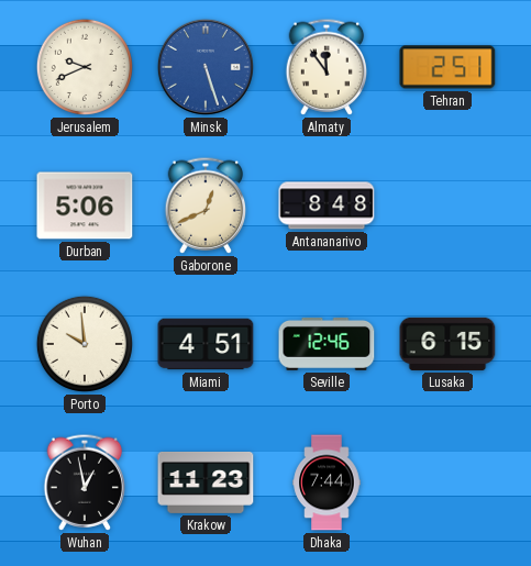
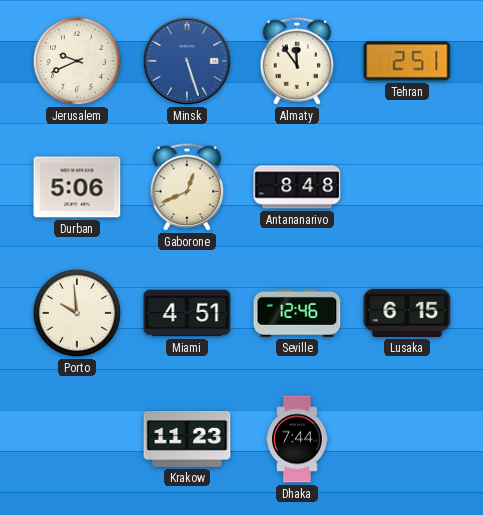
Wuhan: 12:58 -> none
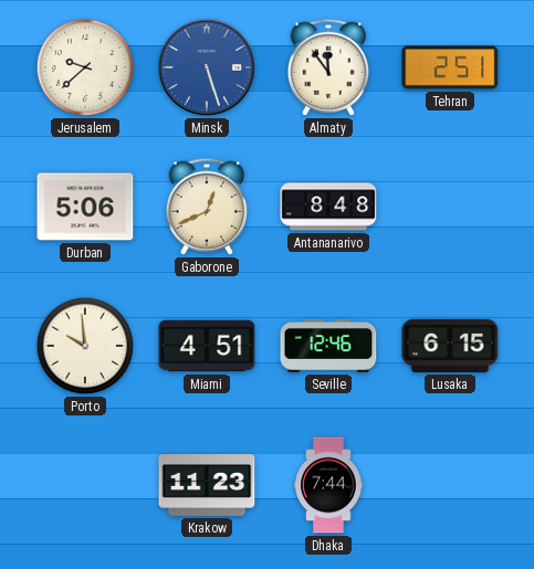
Jerusalem: 9:41 -> 9:38
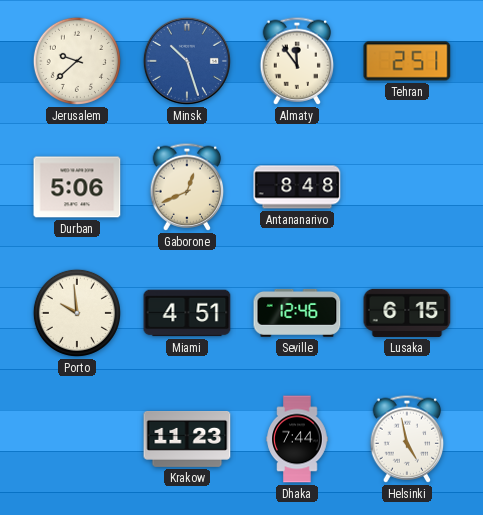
Minsk: 5:27 -> 10:27
Helsinki: none -> 4:58
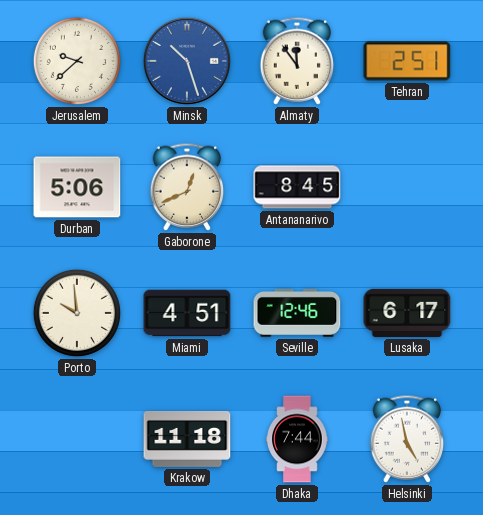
Antananarivo: 8:48 -> 8:45
Lusaka: 6:15 -> 6:17
Krakow: 11:23 -> 11:18
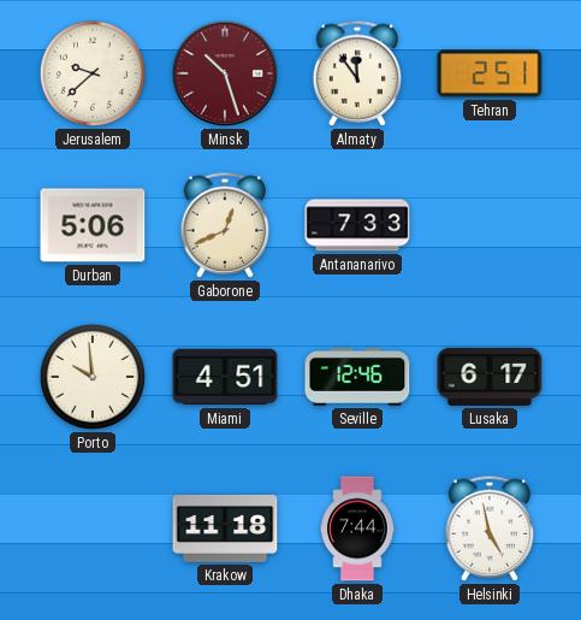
Minsk dial: blue -> burgundy
Antananarivo: 8:45 -> 7:33
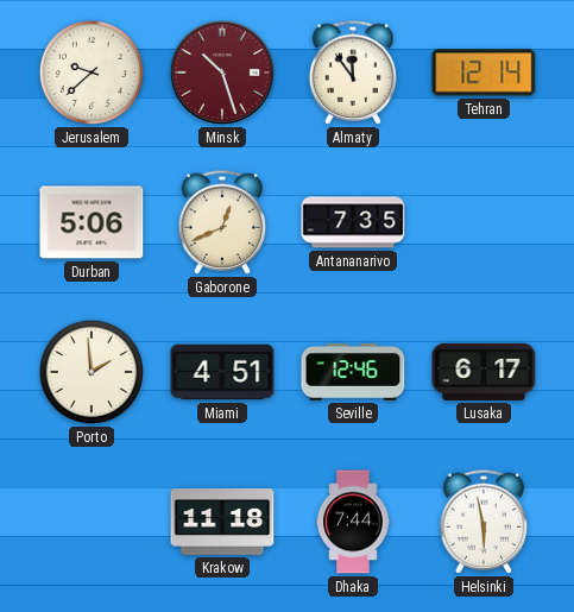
Tehran: 2:51 -> 12:14
Antananarivo: 7:33 -> 7:35
Porto: 9:59 -> 1:59
Helsinki: 4:58 -> 5:58
